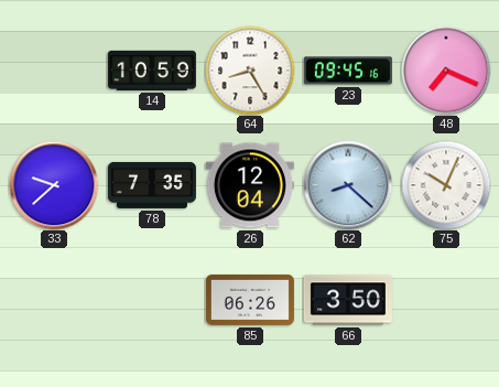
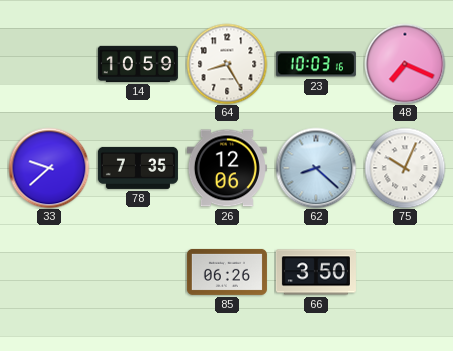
23: 09:45 -> 10:03
26: 12:04 -> 12:06
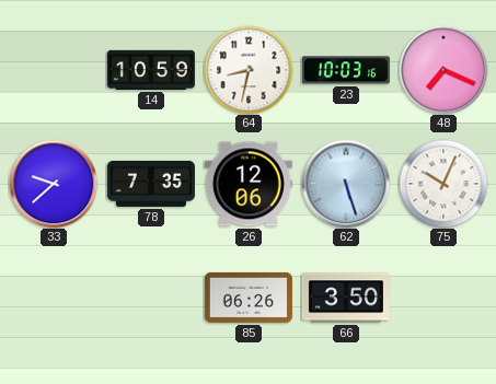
64: 8:25 -> 8:32
62: 8:22 -> 5:27
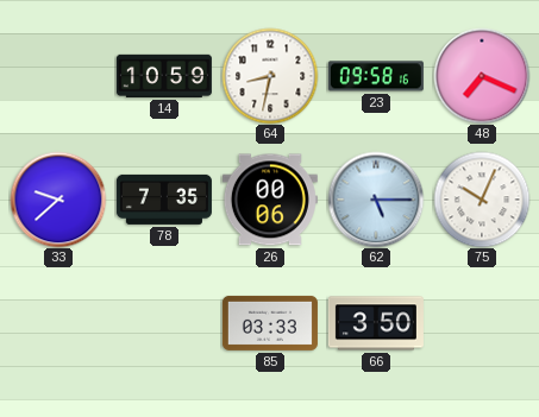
23: 10:03 -> 09:58
26: 12:06 -> 00:06
62: 5:27 -> 5:15
85: 06:26 -> 03:33
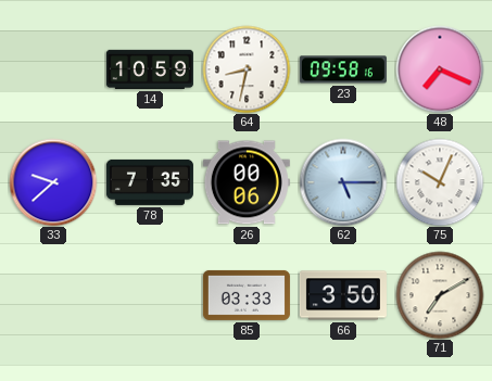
71: none -> 7:10
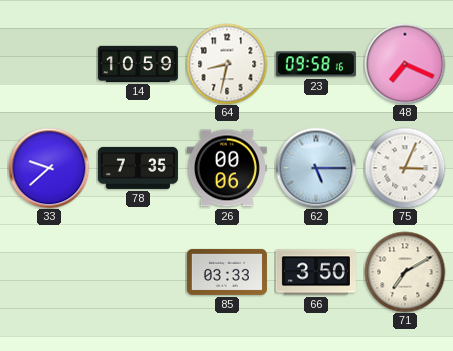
75: 10:04 -> 3:04
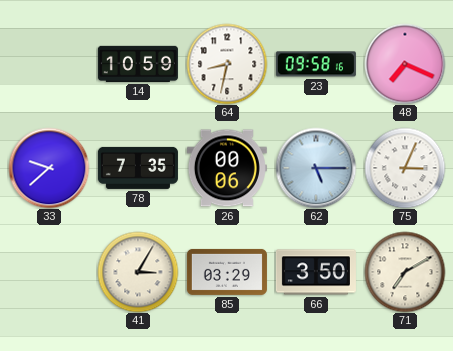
41: none -> 3:05
85: 03:33 -> 03:29
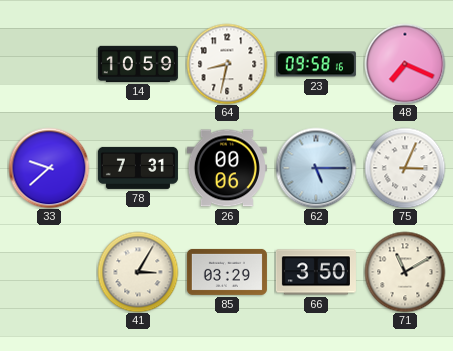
78: 7:35 -> 7:31
71: 7:10 -> 11:10
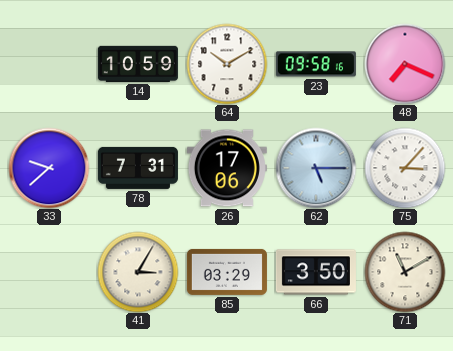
64: 8:32 -> 10:10
26: 00:06 -> 17:06
75: 3:04 -> 3:07
